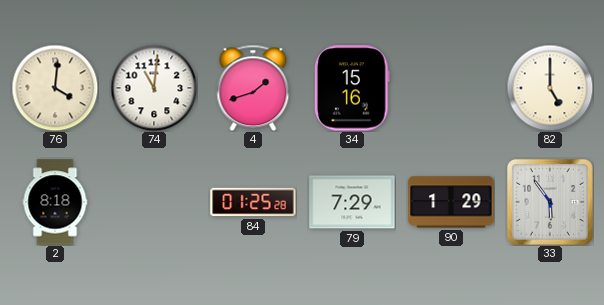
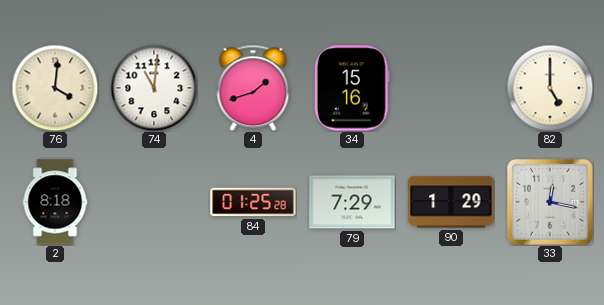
33: 5:54 -> 12:17
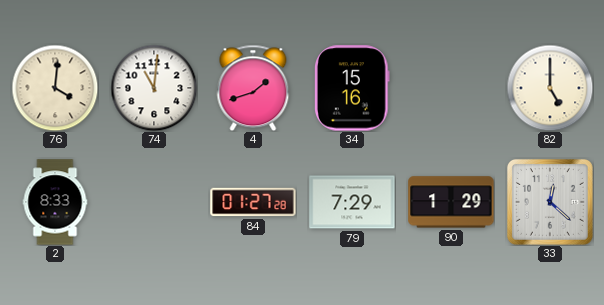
2: 8:18 -> 8:33
84: 01:25 -> 01:27
33: 12:17 -> 12:22
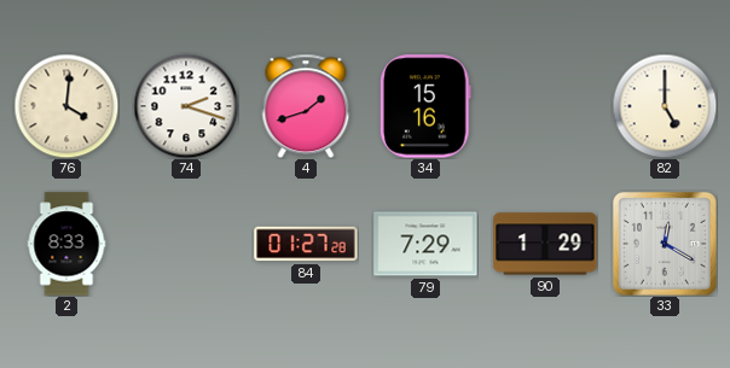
74: 11:01 -> 2:18
33: 12:22 -> 12:20
